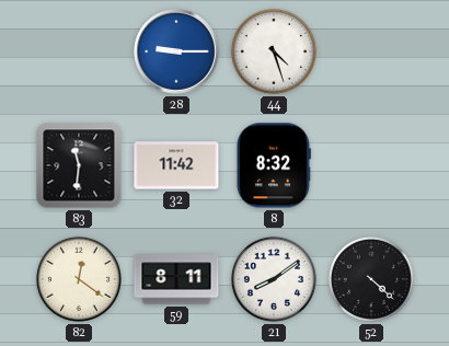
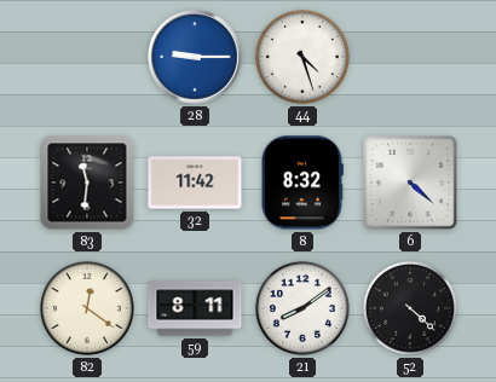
6: none -> 4:22
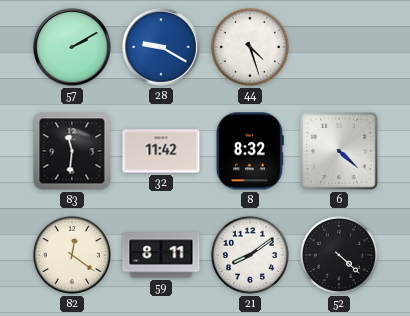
57: none -> 2:10
28: 9:15 -> 9:20
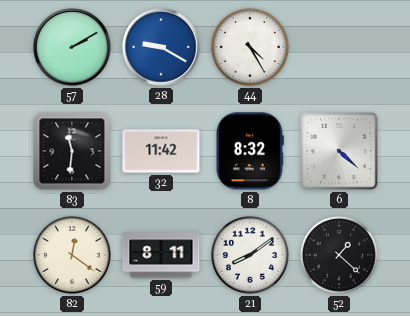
44: 4:27 -> 4:25
52: 4:22 -> 1:22
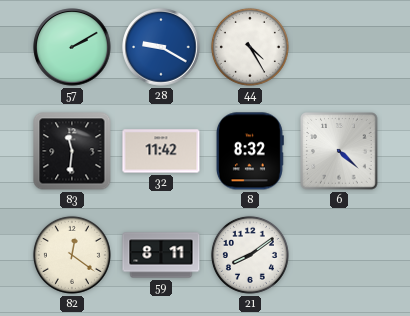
52: 1:22 -> none
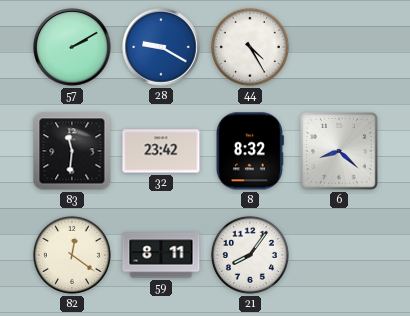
32: 11:42 -> 23:42
6: 4:22 -> 8:22
21: 8:09 -> 8:06
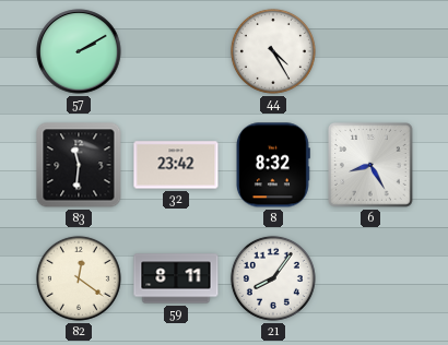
28: 9:20 -> none
6: 8:22 -> 8:25
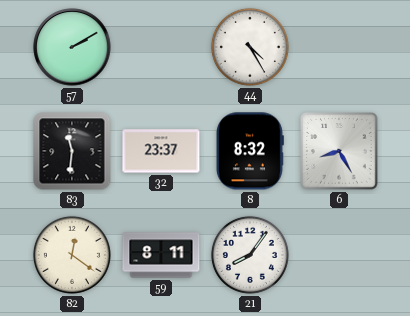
32: 23:42 -> 23:37
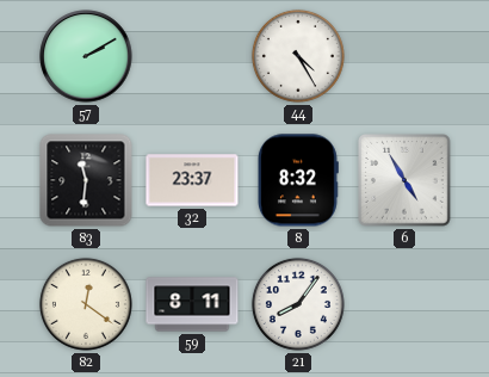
6: 8:25 -> 4:55
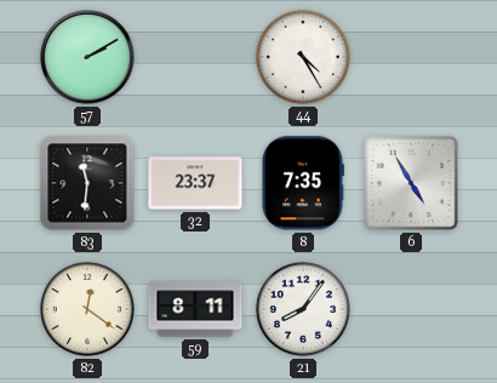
8: 8:32 -> 7:35
